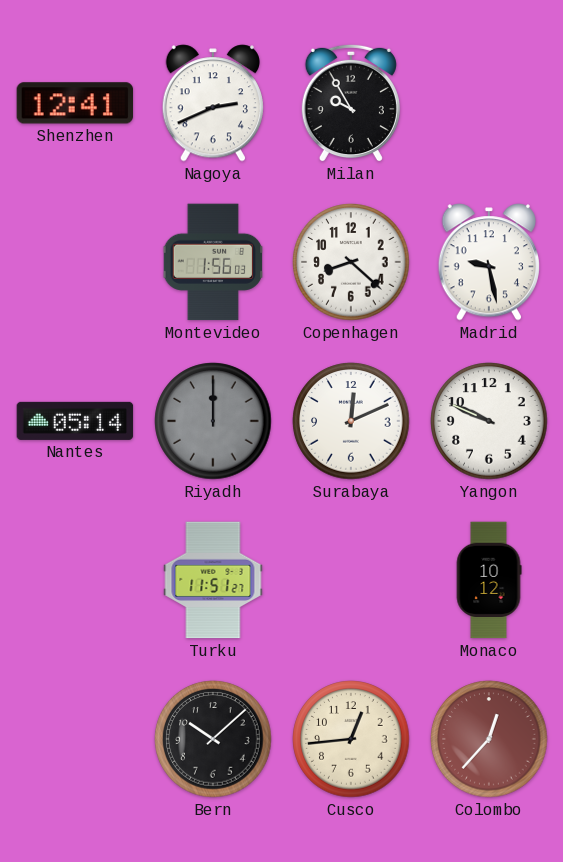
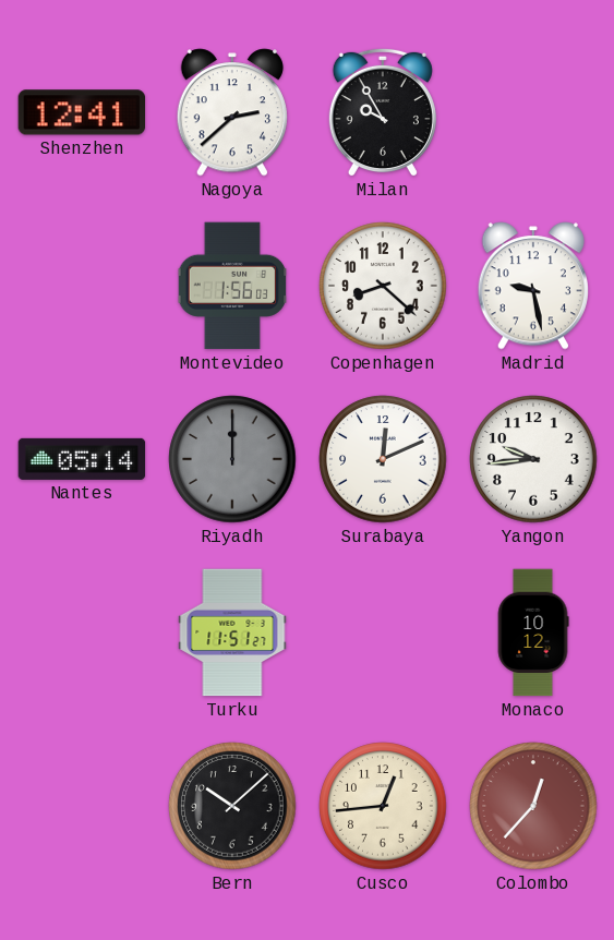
Nagoya: 2:41 -> 2:38
Yangon: 9:49 -> 9:44
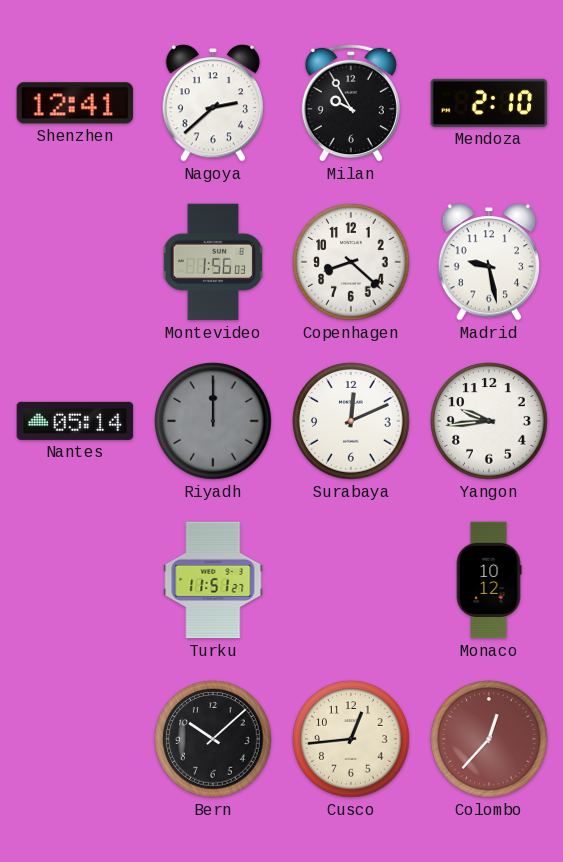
Mendoza: none -> 2:10
